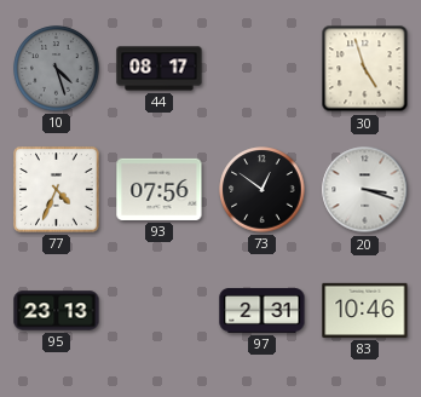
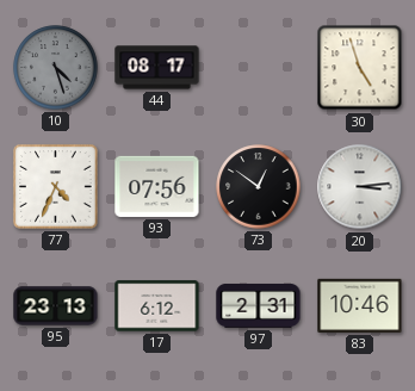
20: 3:18 -> 3:14
17: none -> 6:12
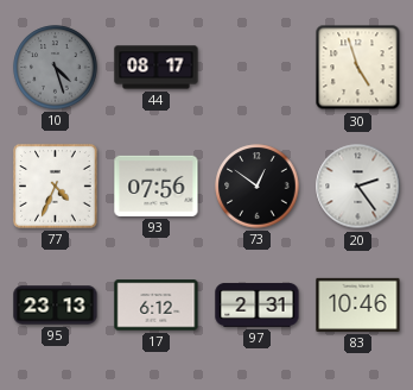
20: 3:14 -> 2:24
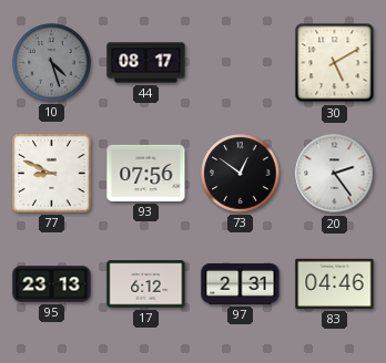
30: 4:57 -> 5:10
77: 4:34 -> 8:49
83: 10:46 -> 04:46
